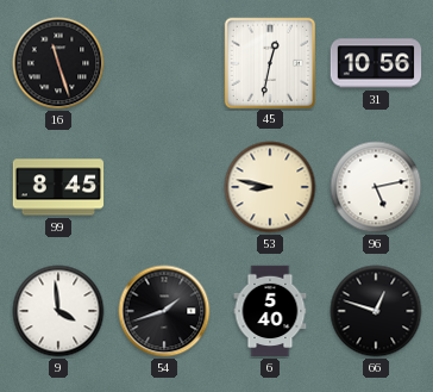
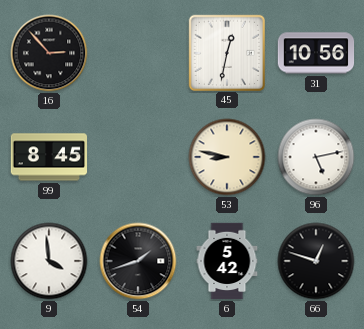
16: 11:27 -> 2:53
6: 5:40 -> 5:42
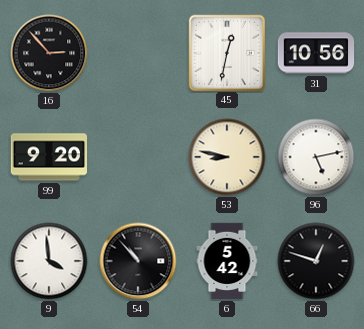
99: 8:45 -> 9:20
54: 1:42 -> 10:53
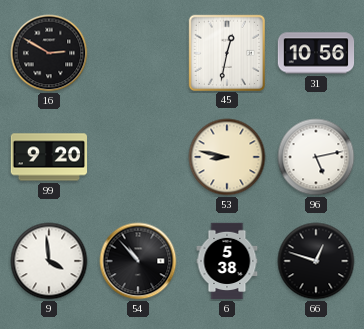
16: 2:53 -> 2:50
6: 5:42 -> 5:38
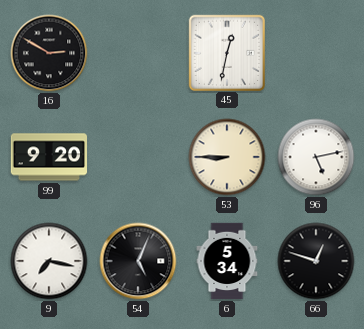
31: 10:56 -> none
53: 8:47 -> 8:45
9: 3:59 -> 7:17
54: 10:53 -> 5:04
6: 5:38 -> 5:34
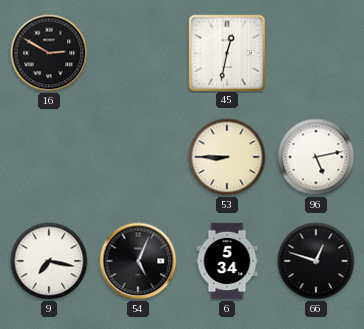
99: 9:20 -> none
